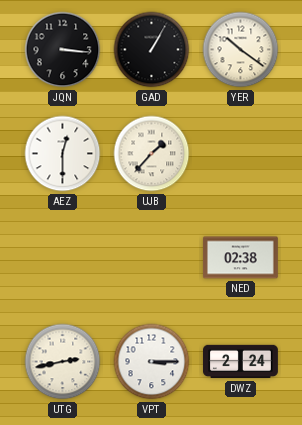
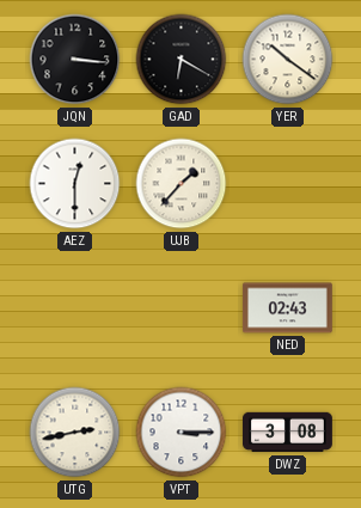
GAD: 1:05 -> 6:20
NED: 02:38 -> 02:43
DWZ: 2:24 -> 3:08
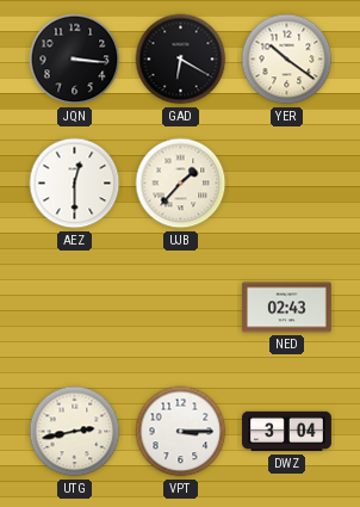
DWZ: 3:08 -> 3:04
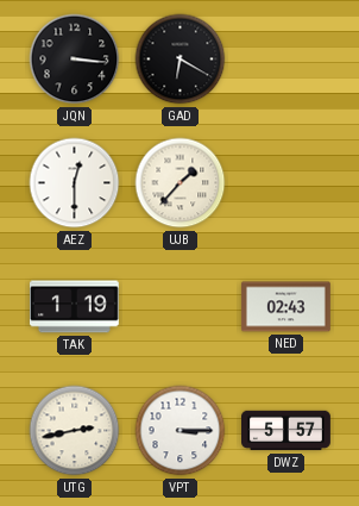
YER: 10:21 -> none
TAK: none -> 1:19
DWZ: 3:04 -> 5:57
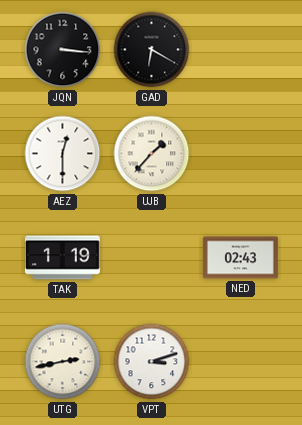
VPT: 3:15 -> 3:12
DWZ: 5:57 -> none
